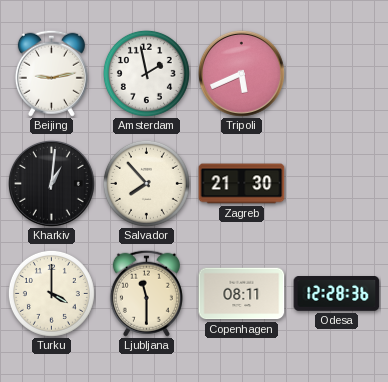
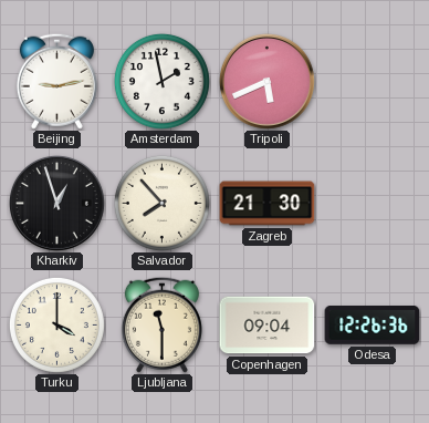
Kharkiv: 1:01 -> 12:57
Copenhagen: 08:11 -> 09:04
Odesa: 12:28 -> 12:26
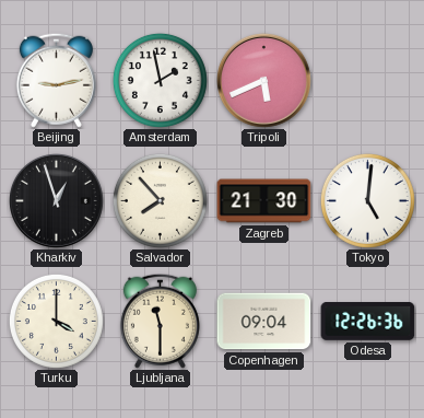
Tokyo: none -> 5:01
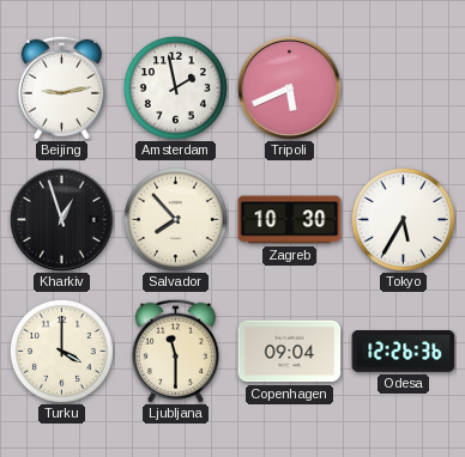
Zagreb: 21:30 -> 10:30
Tokyo: 5:01 -> 5:35
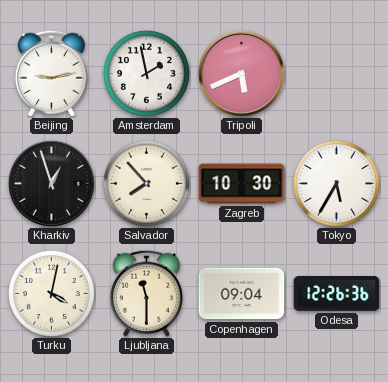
Turku: 4:00 -> 4:02
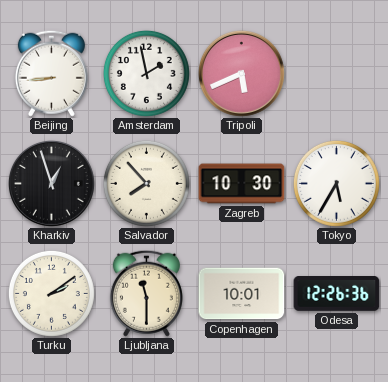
Beijing: 9:13 -> 8:44
Turku: 4:02 -> 2:09
Copenhagen: 09:04 -> 10:01
